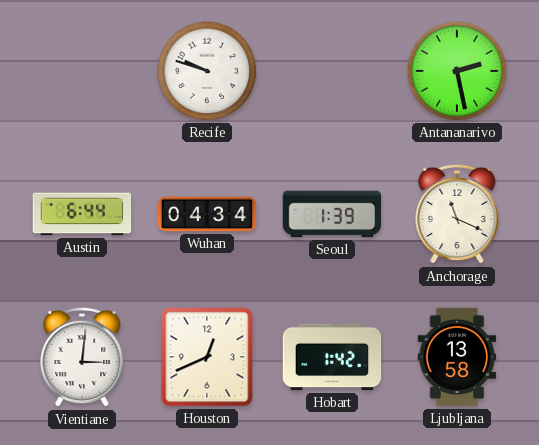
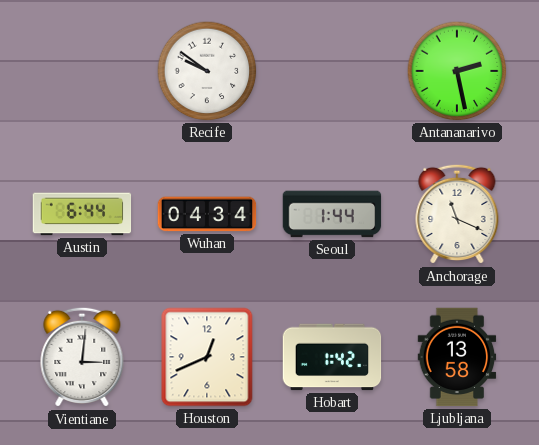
Recife: 9:48 -> 9:51
Seoul: 1:39 -> 1:44
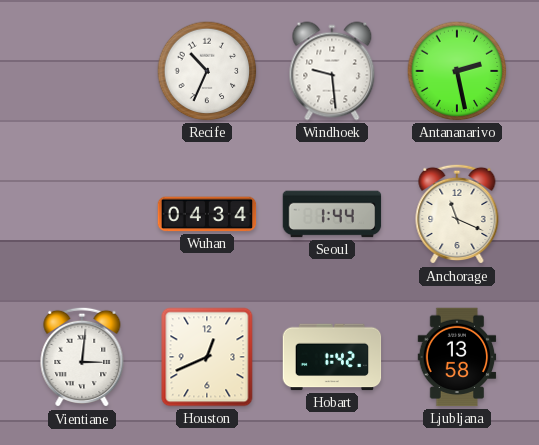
Recife: 9:51 -> 10:34
Windhoek: none -> 9:29
Austin: 6:44 -> none
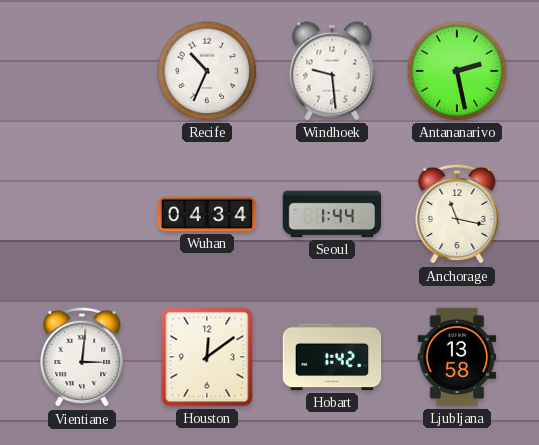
Anchorage: 11:19 -> 11:17
Houston: 12:41 -> 12:09
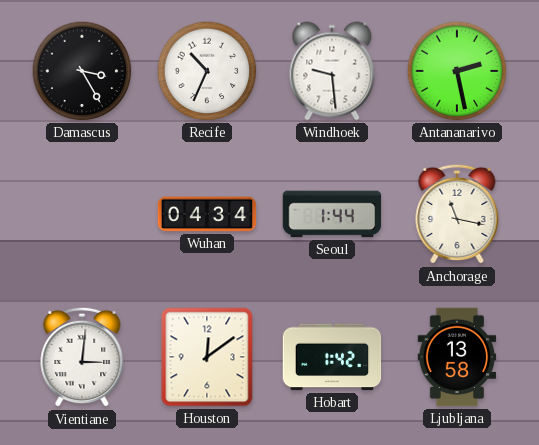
Damascus: none -> 3:25
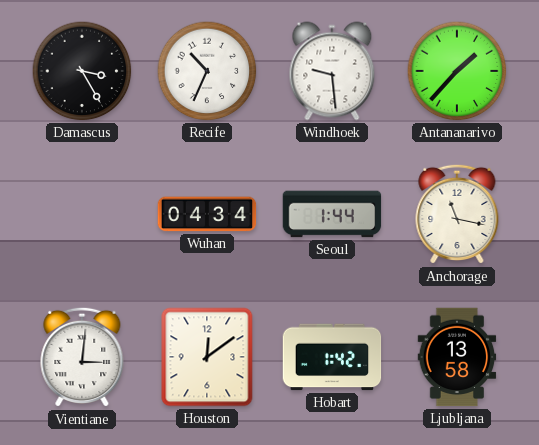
Antananarivo: 2:28 -> 1:37
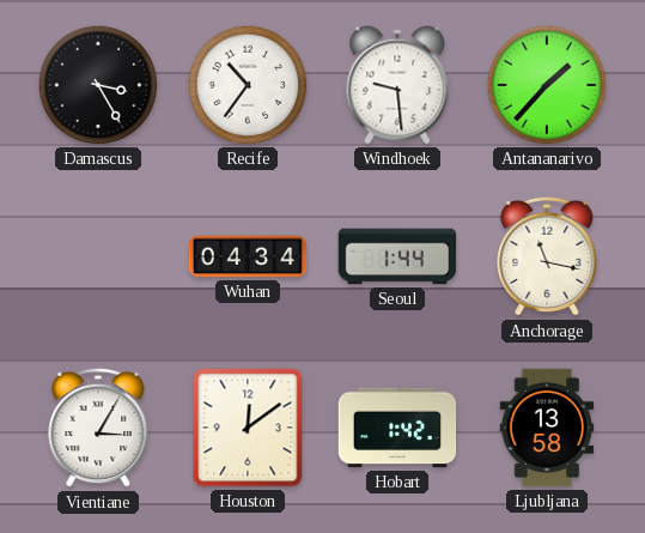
Recife: 10:34 -> 10:36
Vientiane: 3:01 -> 3:05
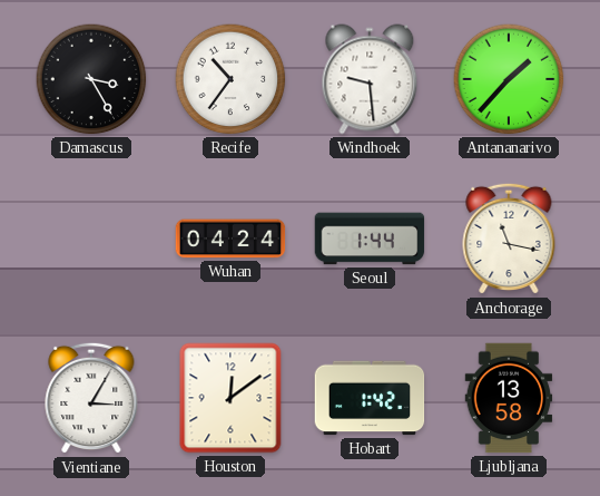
Wuhan: 04:34 -> 04:24
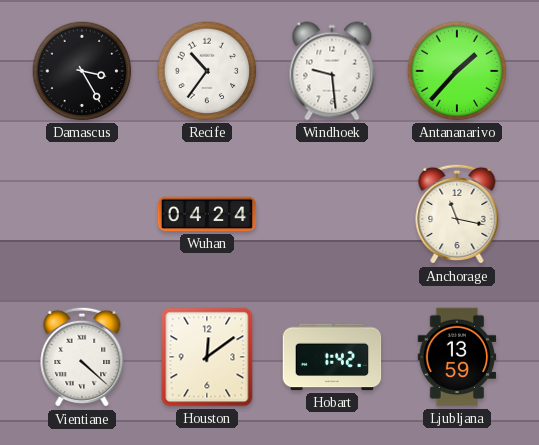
Seoul: 1:44 -> none
Vientiane: 3:05 -> 4:22
Ljubljana: 13:58 -> 13:59
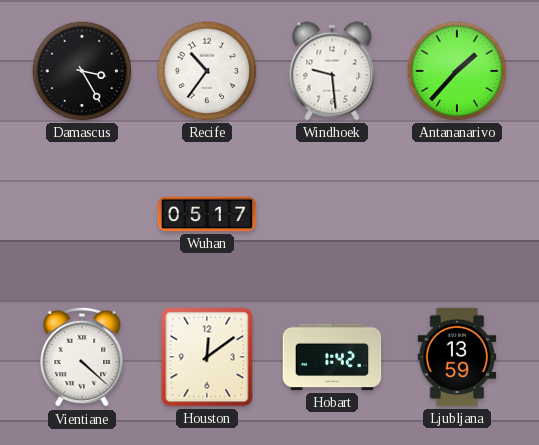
Wuhan: 04:24 -> 05:17
Anchorage: 11:17 -> none
